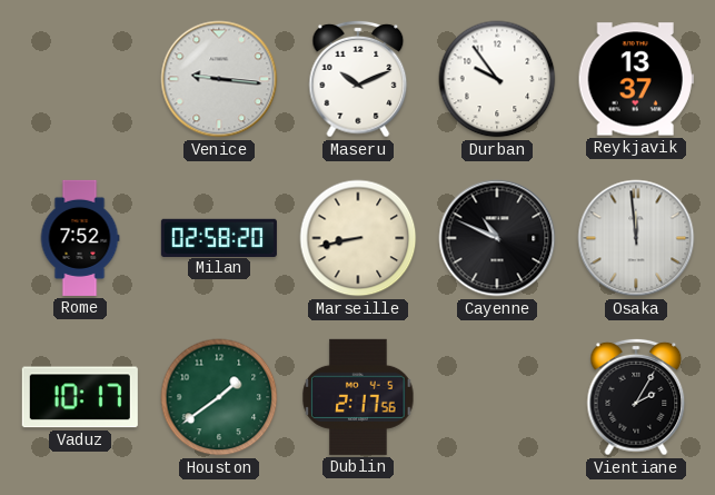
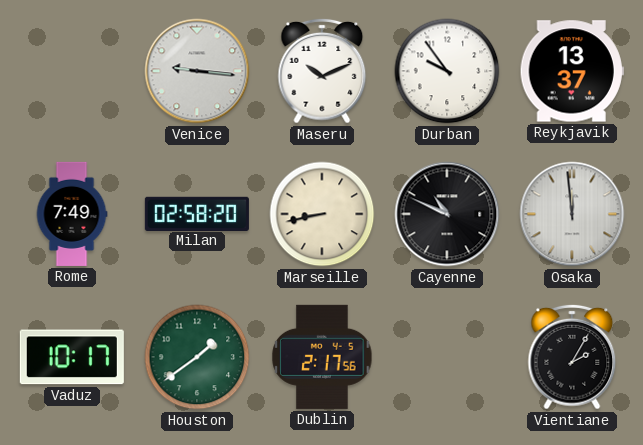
Rome: 7:52 -> 7:49
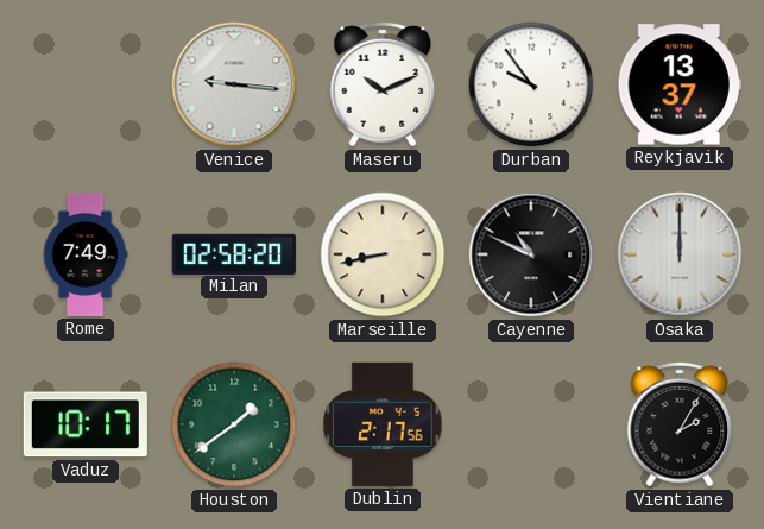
Osaka: 11:59 -> 12:00
